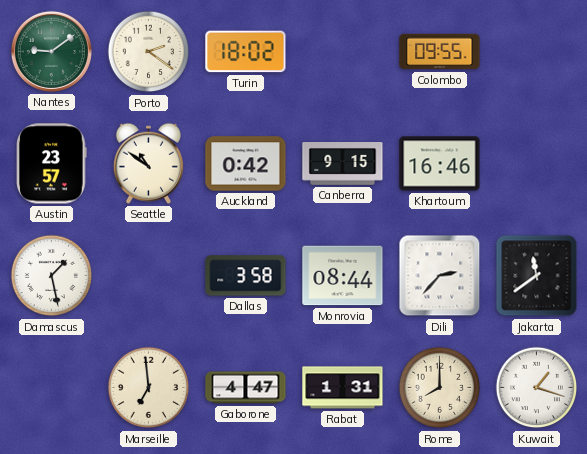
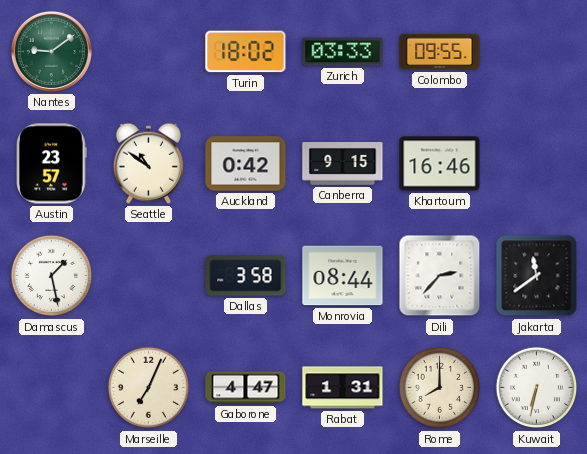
Porto: 2:21 -> none
Zurich: none -> 03:33
Marseille: 6:59 -> 7:04
Kuwait: 1:18 -> 6:32
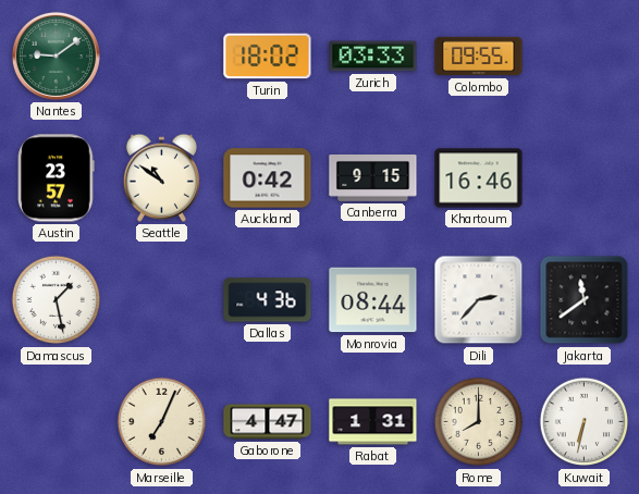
Dallas: 3:58 -> 4:36
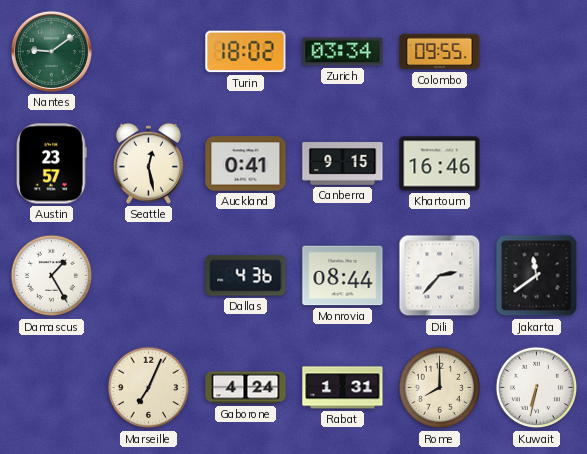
Zurich: 03:33 -> 03:34
Seattle: 10:51 -> 12:28
Auckland: 0:42 -> 0:41
Damascus: 1:28 -> 1:25
Gaborone: 4:47 -> 4:24
